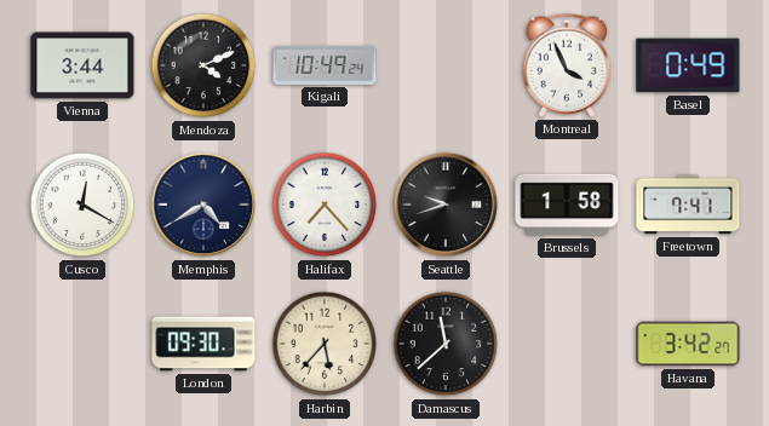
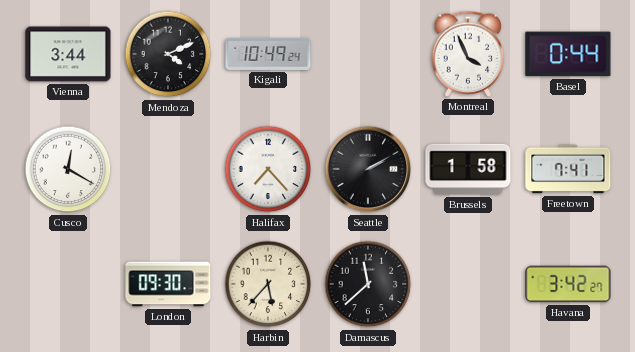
Basel: 0:49 -> 0:44
Memphis: 4:40 -> none
Seattle: 9:42 -> 2:10
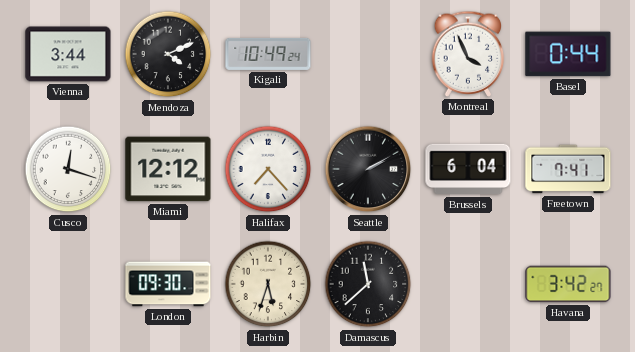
Cusco: 12:20 -> 12:18
Miami: none -> 12:12
Brussels: 1:58 -> 6:04
Harbin: 5:37 -> 5:33
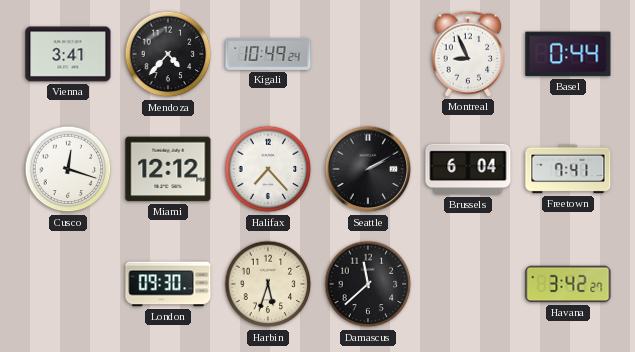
Vienna: 3:44 -> 3:41
Mendoza: 4:11 -> 4:37
Montreal: 3:56 -> 8:56
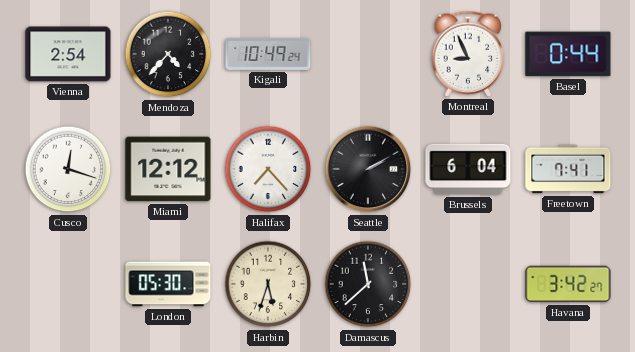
Vienna: 3:41 -> 2:54
London: 09:30 -> 05:30
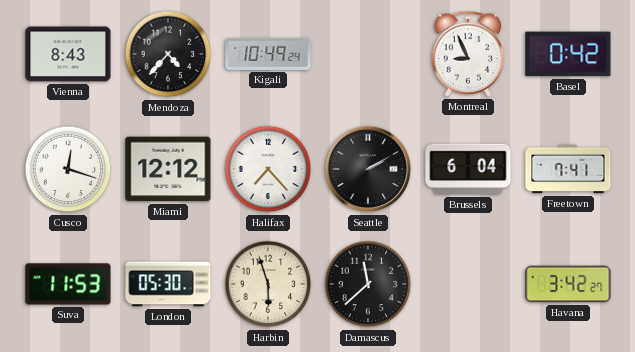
Vienna: 2:54 -> 8:43
Basel: 0:44 -> 0:42
Suva: none -> 11:53
Harbin: 5:33 -> 5:57
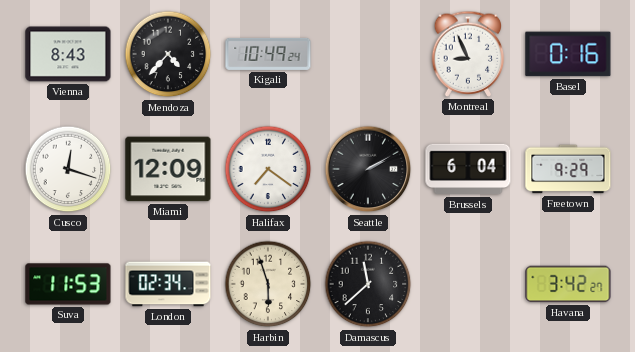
Basel: 0:42 -> 0:16
Miami: 12:12 -> 12:09
Halifax: 7:23 -> 7:21
Freetown: 7:41 -> 9:29
London: 05:30 -> 02:34
